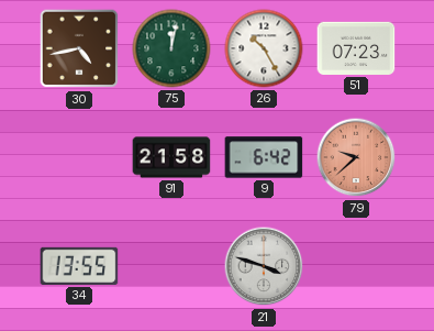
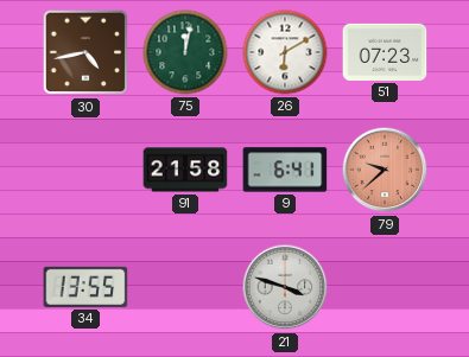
26: 10:25 -> 6:10
9: 6:42 -> 6:41
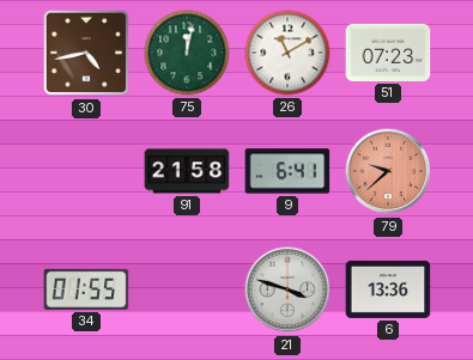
26: 6:10 -> 11:10
34: 13:55 -> 01:55
6: none -> 13:36
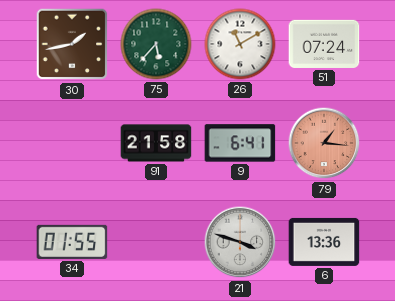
30: 4:43 -> 1:43
75: 12:02 -> 5:37
51: 07:23 -> 07:24
79: 9:38 -> 1:16
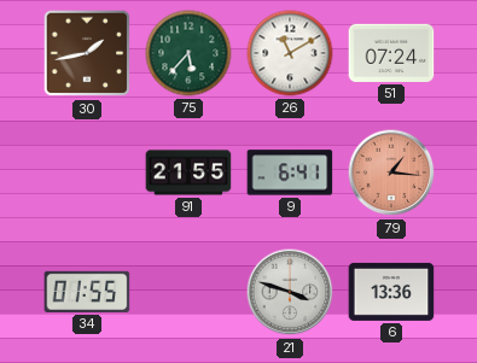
91: 21:58 -> 21:55
